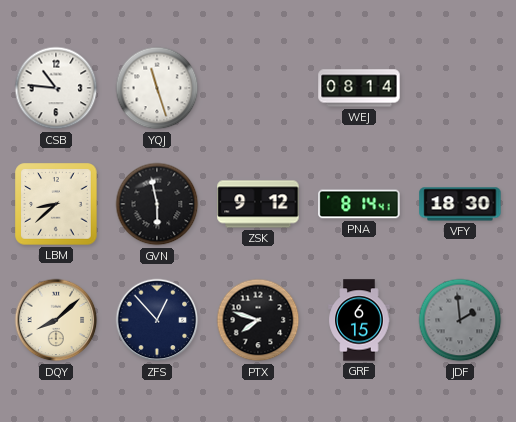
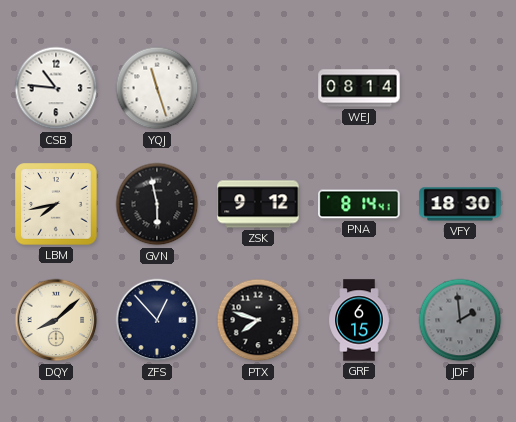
LBM: 8:38 -> 7:43
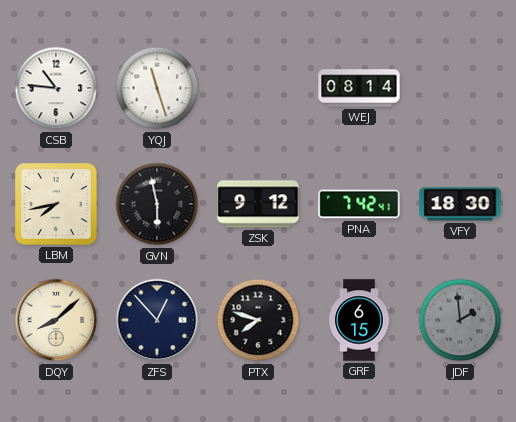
PNA: 8:14 -> 7:42
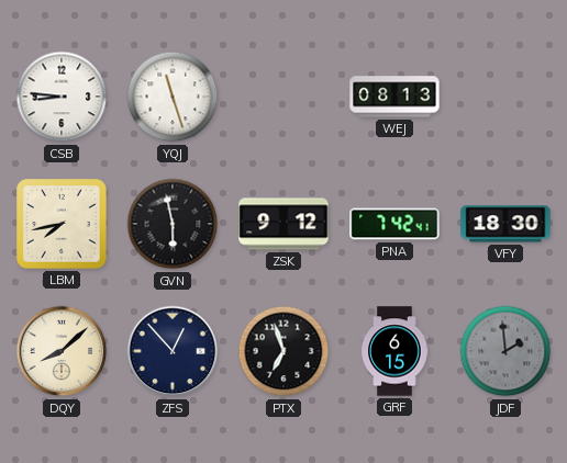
CSB: 10:46 -> 8:46
WEJ: 08:14 -> 08:13
PTX: 7:48 -> 6:57
